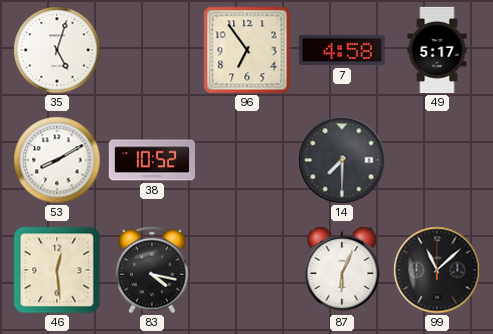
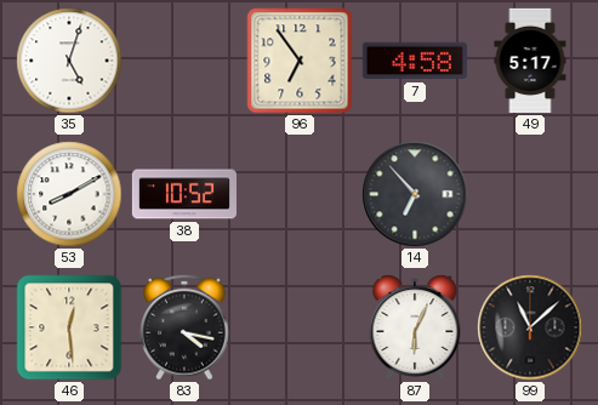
14: 7:30 -> 6:53
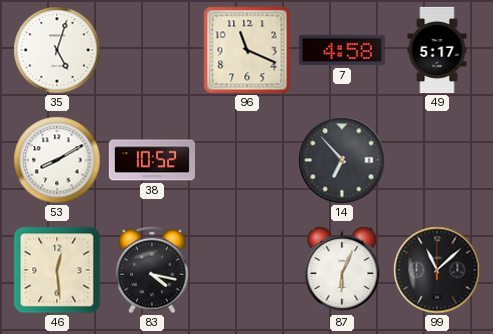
96: 6:54 -> 11:19
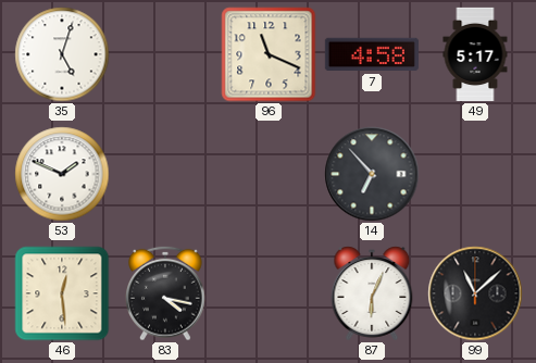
53: 8:10 -> 1:49
38: 10:52 -> none
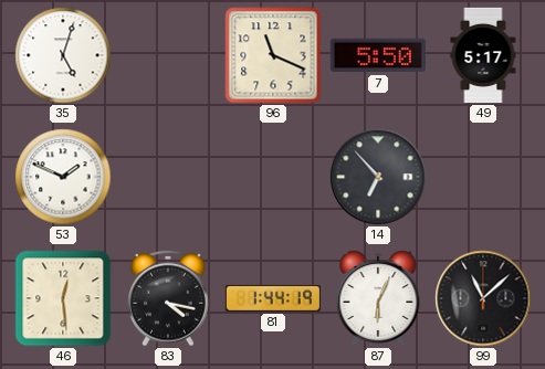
7: 4:58 -> 5:50
81: none -> 1:44
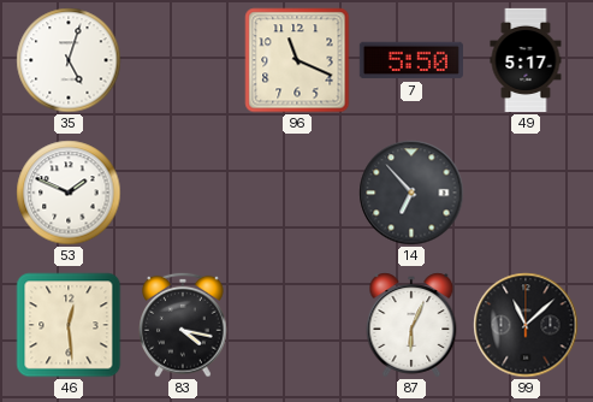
81: 1:44 -> none
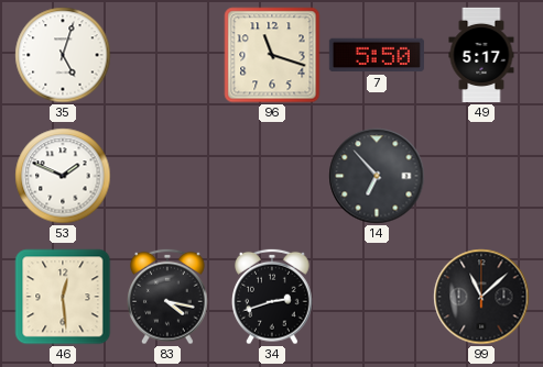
96: 11:19 -> 11:18
34: none -> 2:42
87: 6:04 -> none
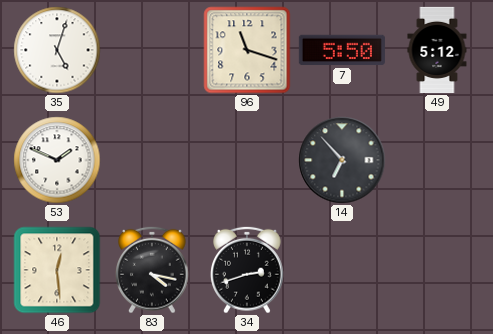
49: 5:17 -> 5:12
99: 11:08 -> none
